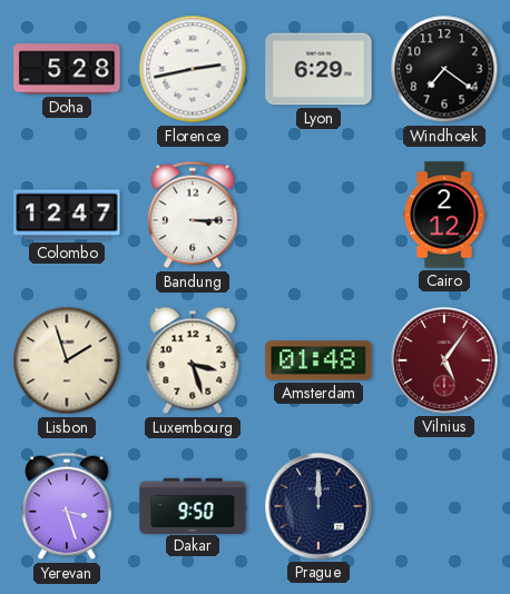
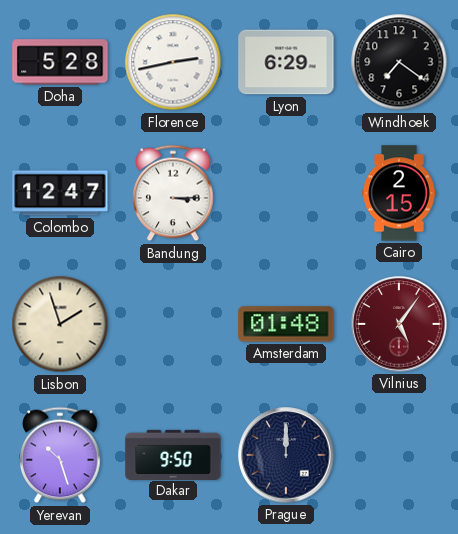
Cairo: 2:12 -> 2:15
Luxembourg: 3:27 -> none
Yerevan: 3:27 -> 10:27
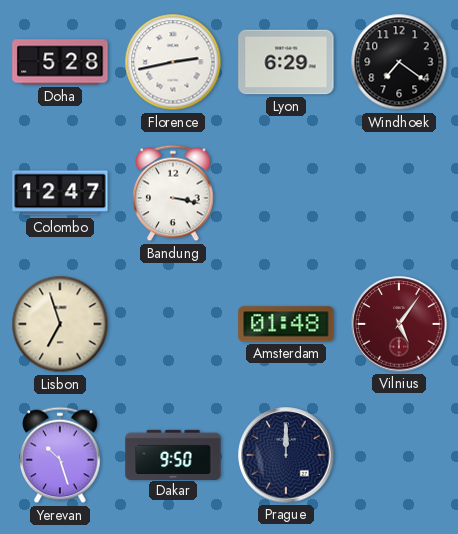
Bandung: 3:15 -> 3:17
Cairo: 2:15 -> none
Lisbon: 1:57 -> 6:57
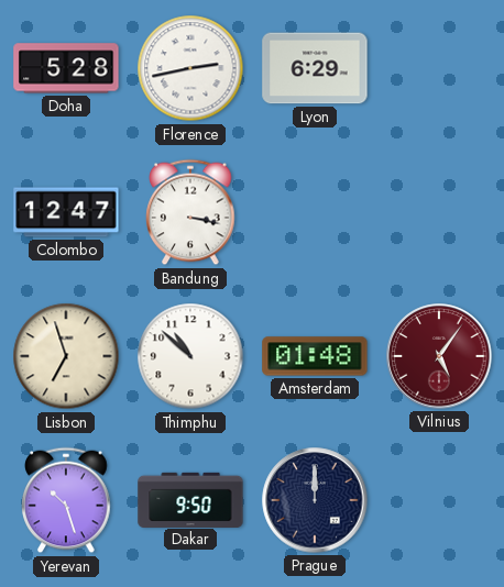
Windhoek: 7:21 -> none
Thimphu: none -> 10:52
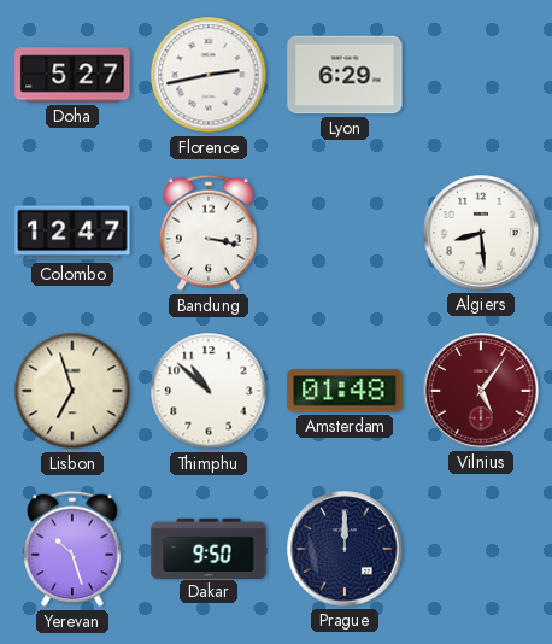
Doha: 5:28 -> 5:27
Algiers: none -> 8:29
